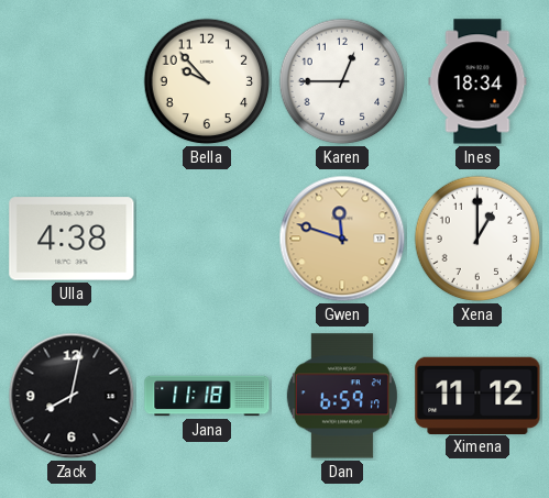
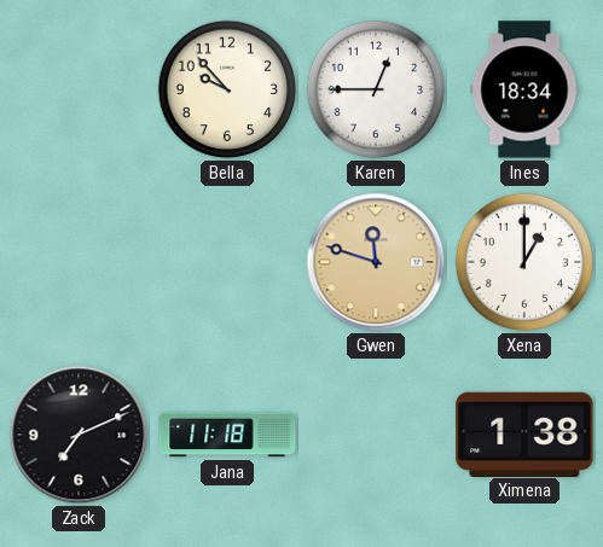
Ulla: 4:38 -> none
Zack: 8:02 -> 7:11
Dan: 6:59 -> none
Ximena: 11:12 -> 1:38
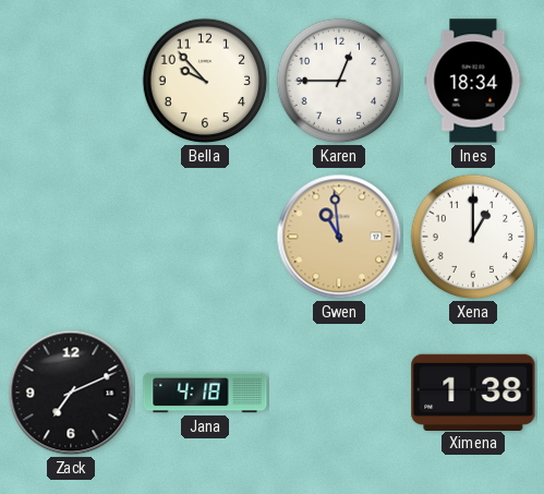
Gwen: 11:48 -> 10:59
Jana: 11:18 -> 4:18
